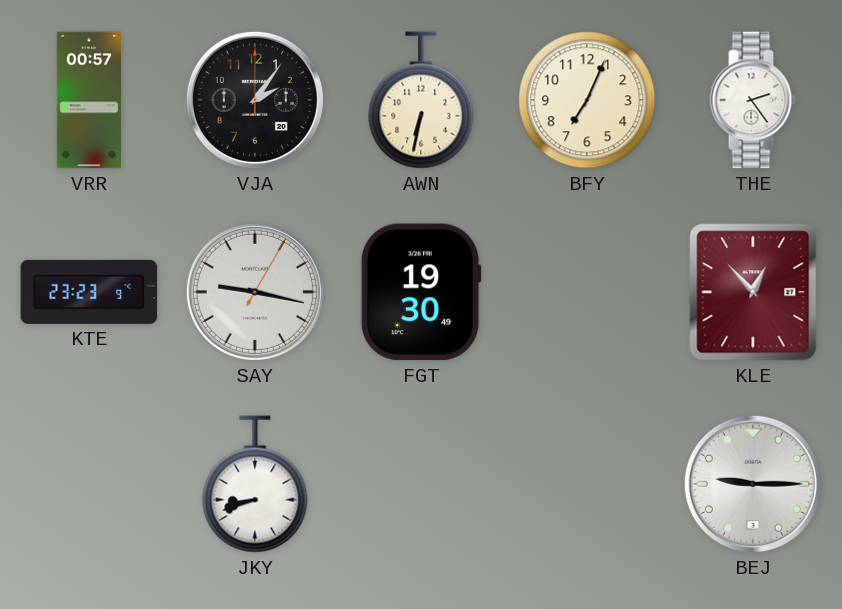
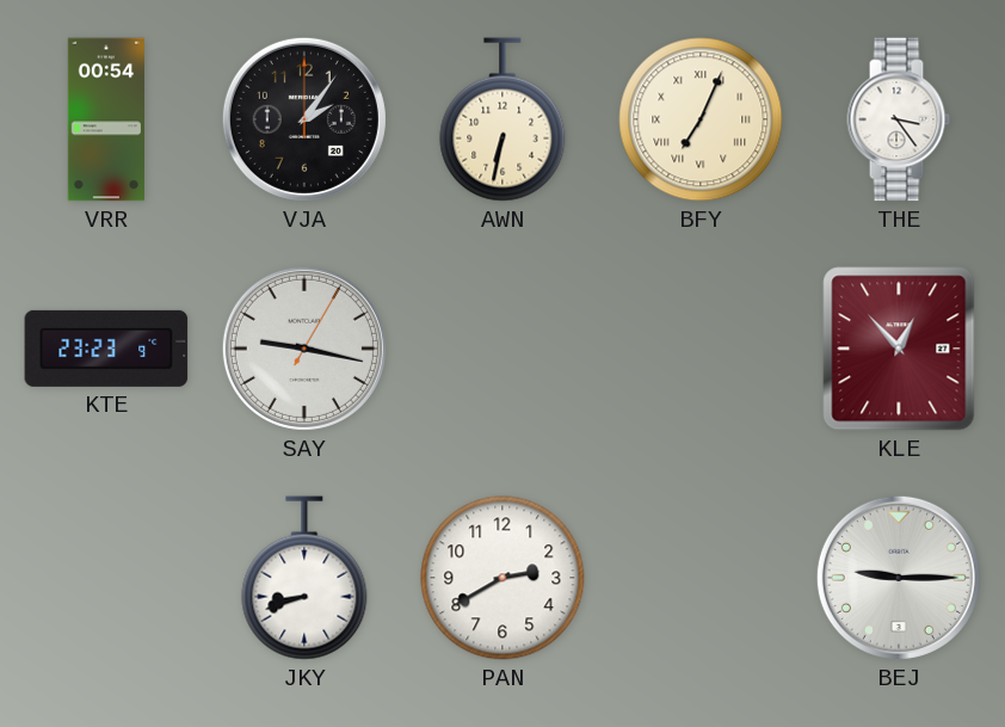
VRR: 00:57 -> 00:54
BFY numerals: Arabic -> Roman
THE: 2:24 -> 3:24
FGT: 19:30 -> none
PAN: none -> 2:40
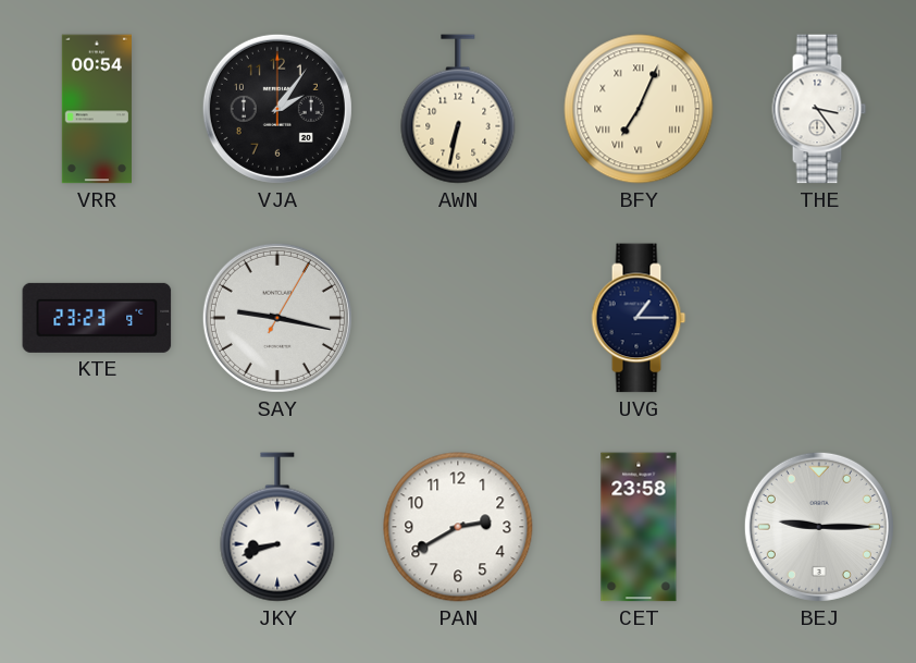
UVG: none -> 1:15
KLE: 12:53 -> none
CET: none -> 23:58
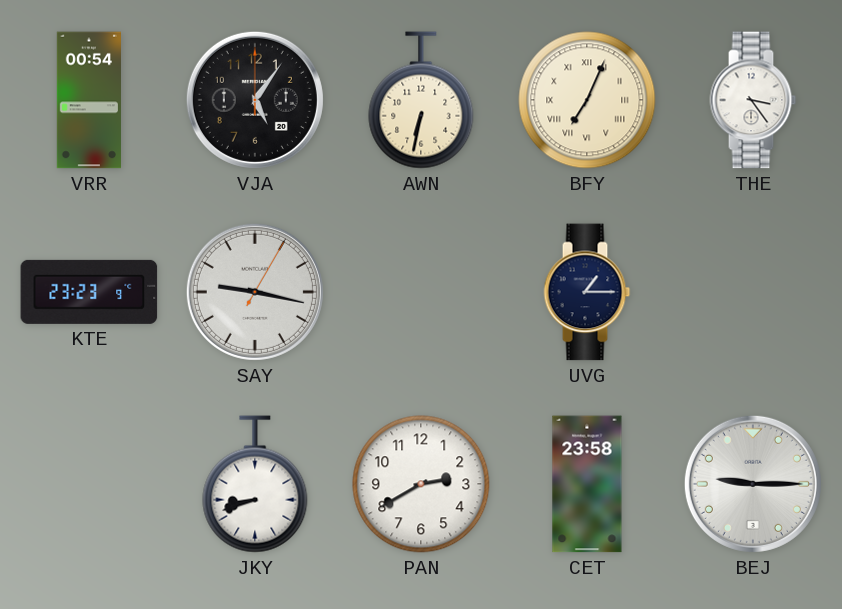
VJA: 2:06 -> 5:06
